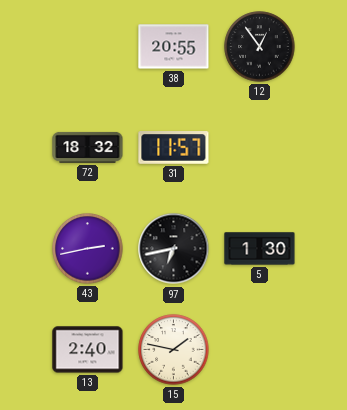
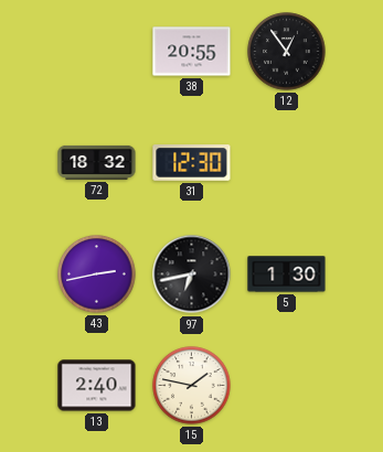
31: 11:57 -> 12:30
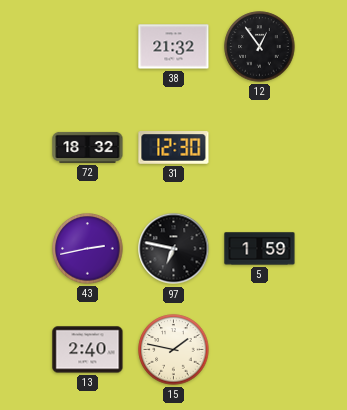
38: 20:55 -> 21:32
97: 6:43 -> 6:47
5: 1:30 -> 1:59
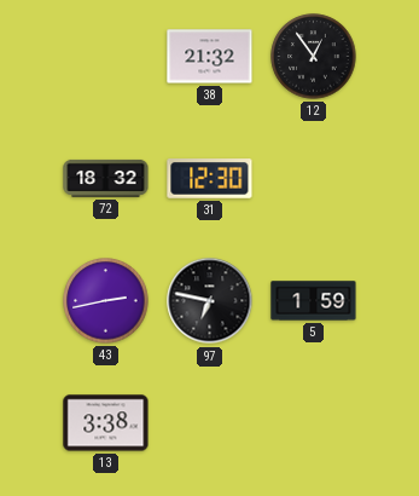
13: 2:40 -> 3:38
15: 1:47 -> none
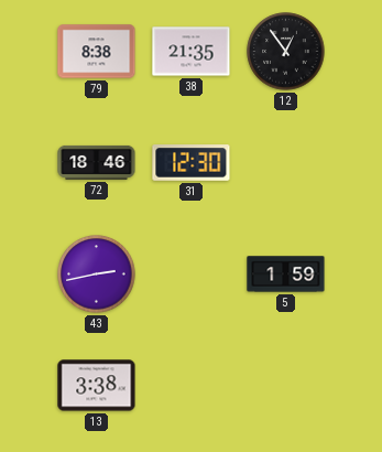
79: none -> 8:38
38: 21:32 -> 21:35
72: 18:32 -> 18:46
97: 6:47 -> none
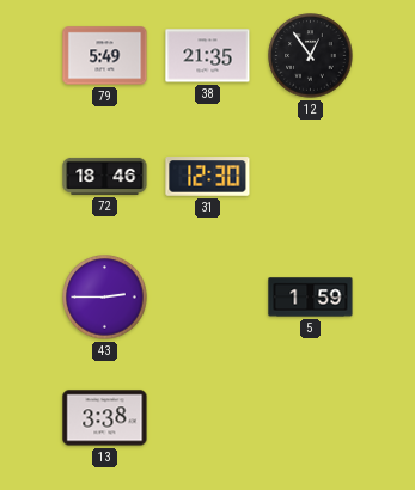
79: 8:38 -> 5:49
43: 2:43 -> 2:45
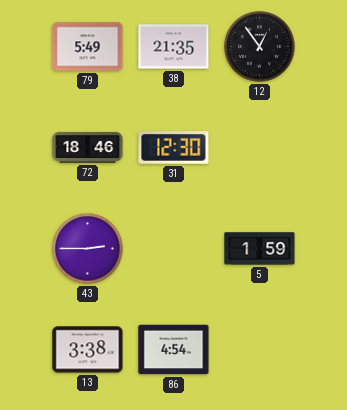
86: none -> 4:54
